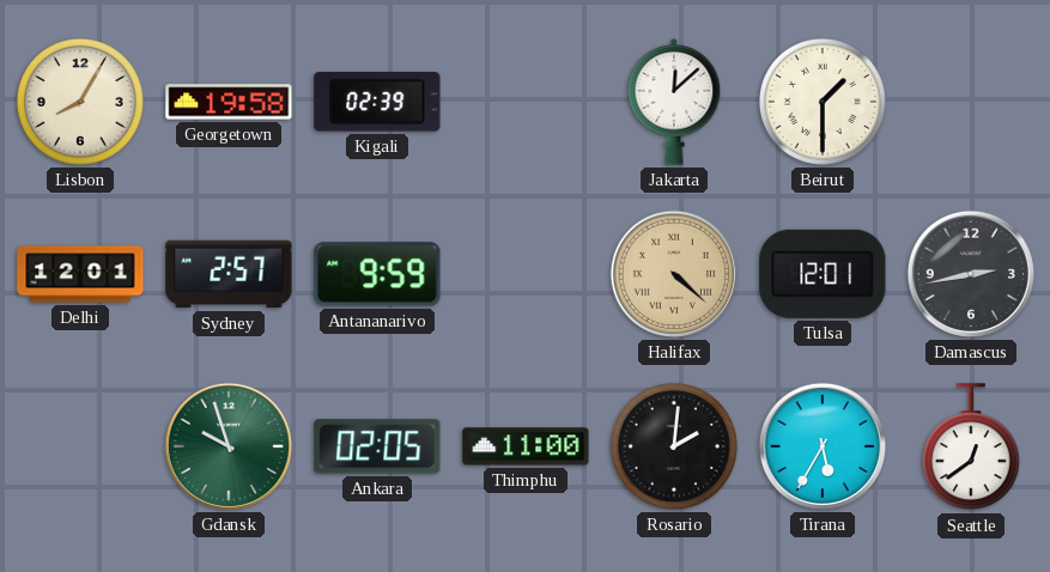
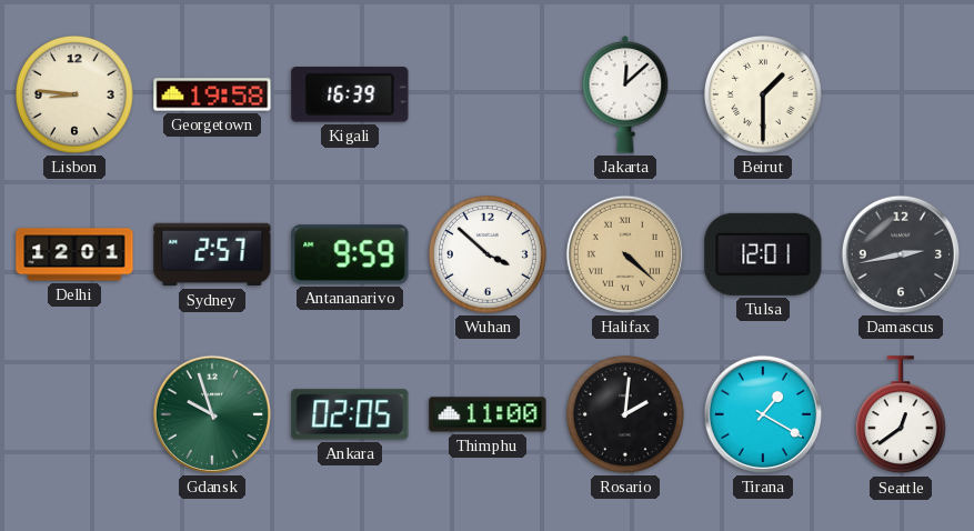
Lisbon: 8:05 -> 8:46
Kigali: 02:39 -> 16:39
Wuhan: none -> 3:52
Tirana: 5:35 -> 1:20
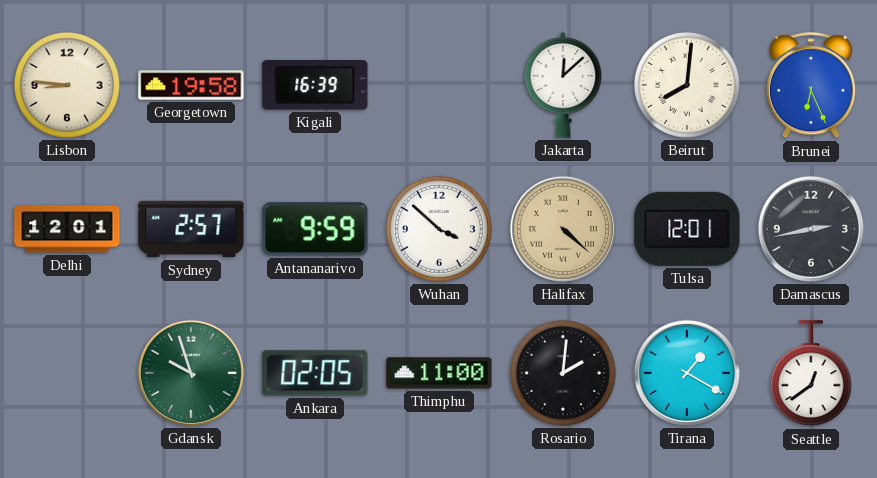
Beirut: 1:30 -> 8:01
Brunei: none -> 6:26
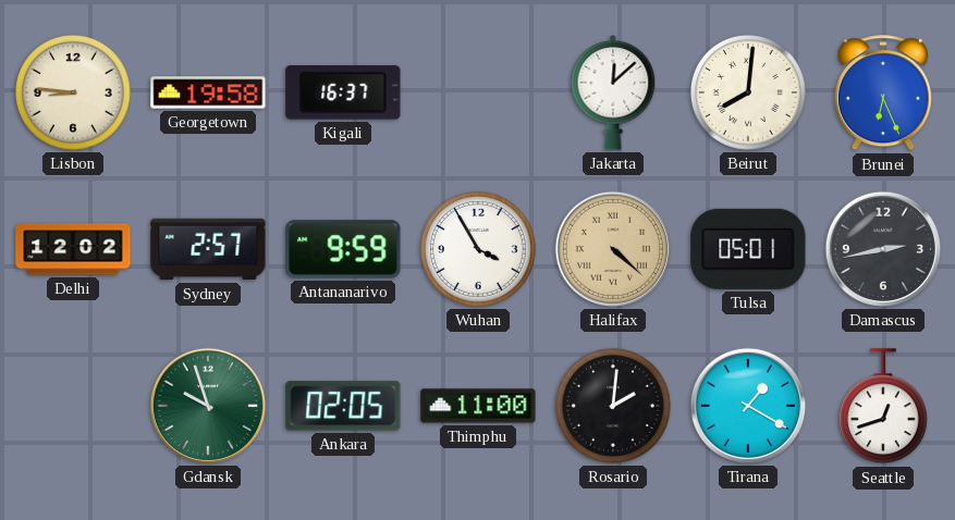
Kigali: 16:39 -> 16:37
Delhi: 12:01 -> 12:02
Wuhan: 3:52 -> 3:55
Tulsa: 12:01 -> 05:01
Seattle: 12:39 -> 12:42
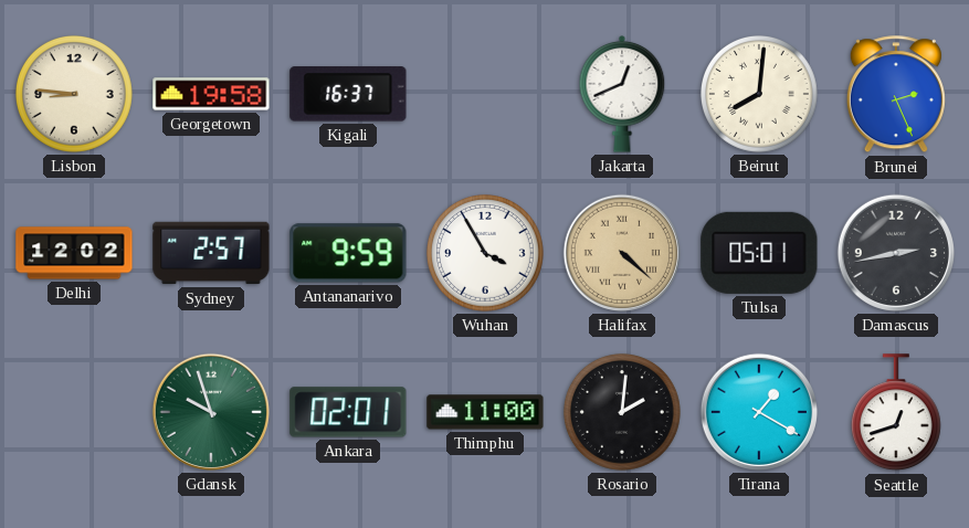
Jakarta: 12:08 -> 12:41
Brunei: 6:26 -> 2:26
Ankara: 02:05 -> 02:01
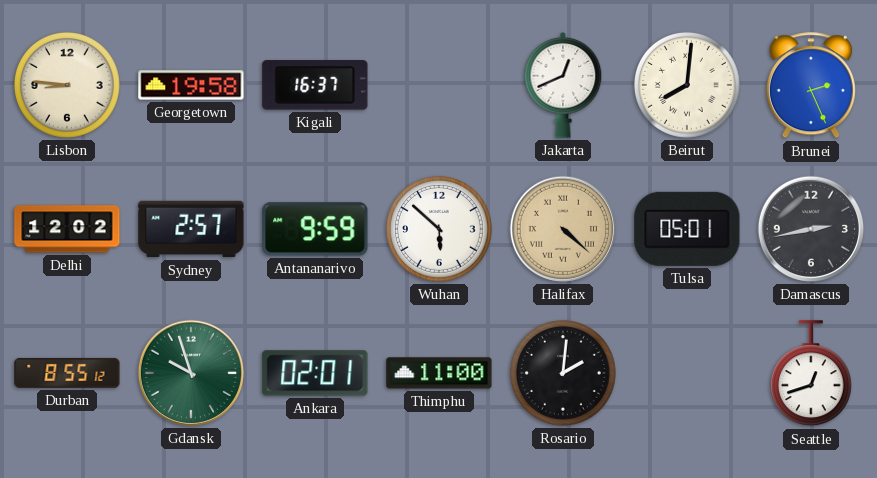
Wuhan: 3:55 -> 5:52
Durban: none -> 8:55
Tirana: 1:20 -> none
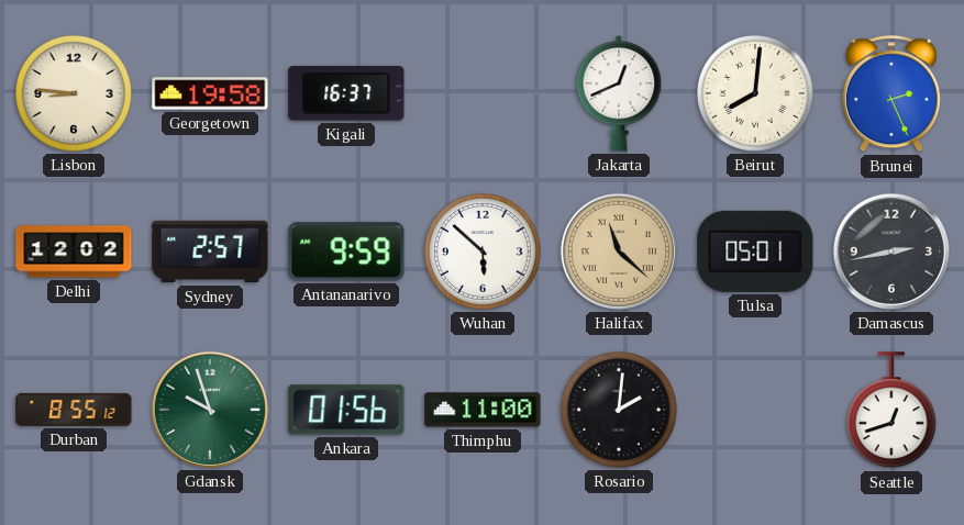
Halifax: 4:22 -> 11:22
Ankara: 02:01 -> 01:56
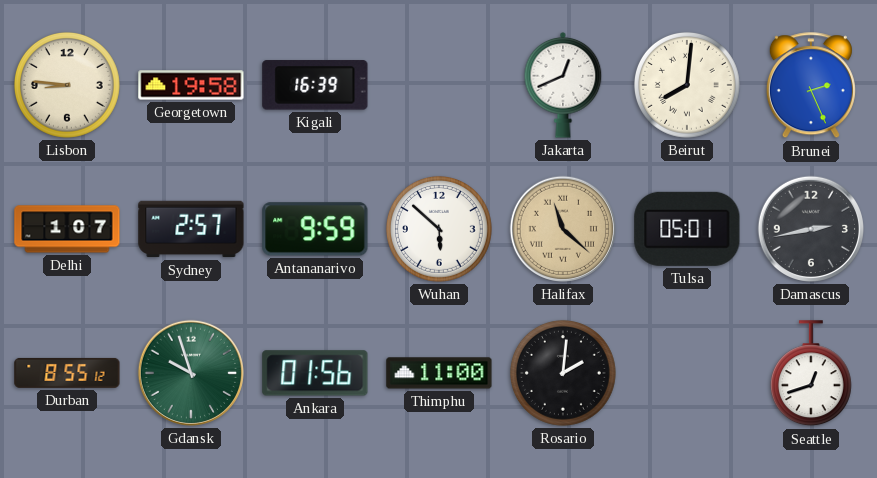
Kigali: 16:37 -> 16:39
Delhi: 12:02 -> 1:07
